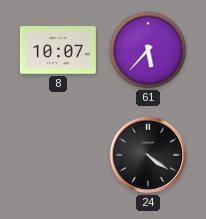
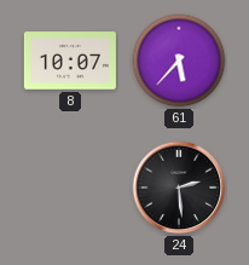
24: 4:21 -> 2:29
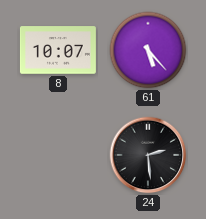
61: 5:37 -> 5:23
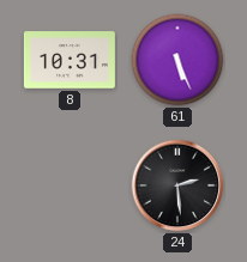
8: 10:07 -> 10:31
61: 5:23 -> 5:26
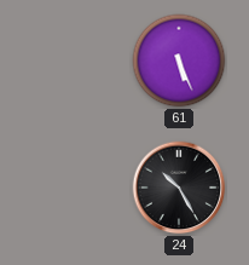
8: 10:31 -> none
24: 2:29 -> 10:25
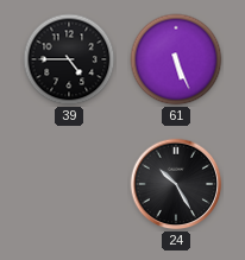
39: none -> 4:45
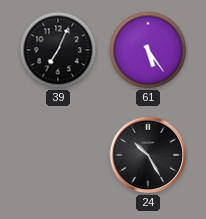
39: 4:45 -> 7:04
61: 5:26 -> 5:24
